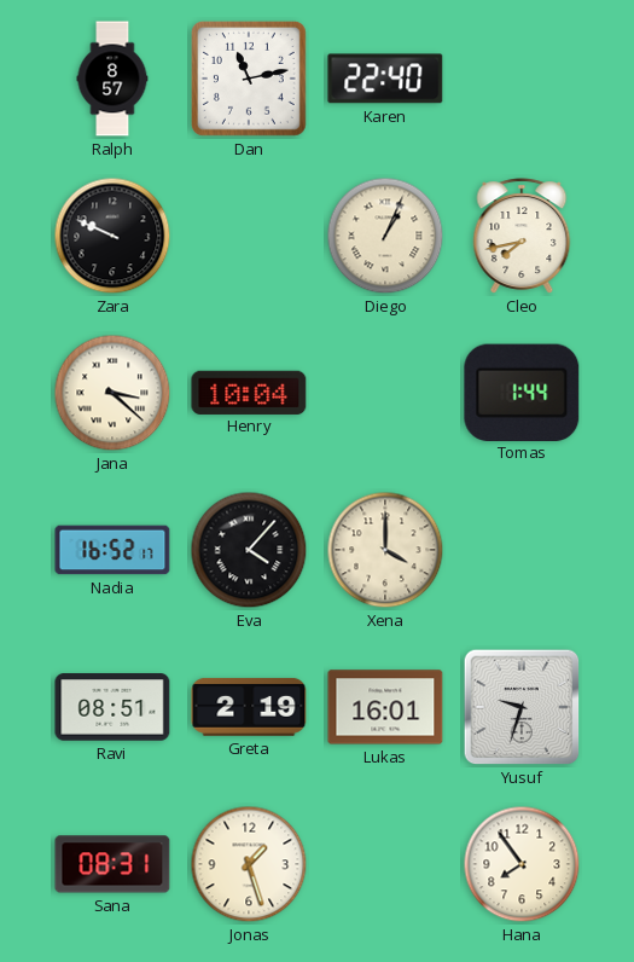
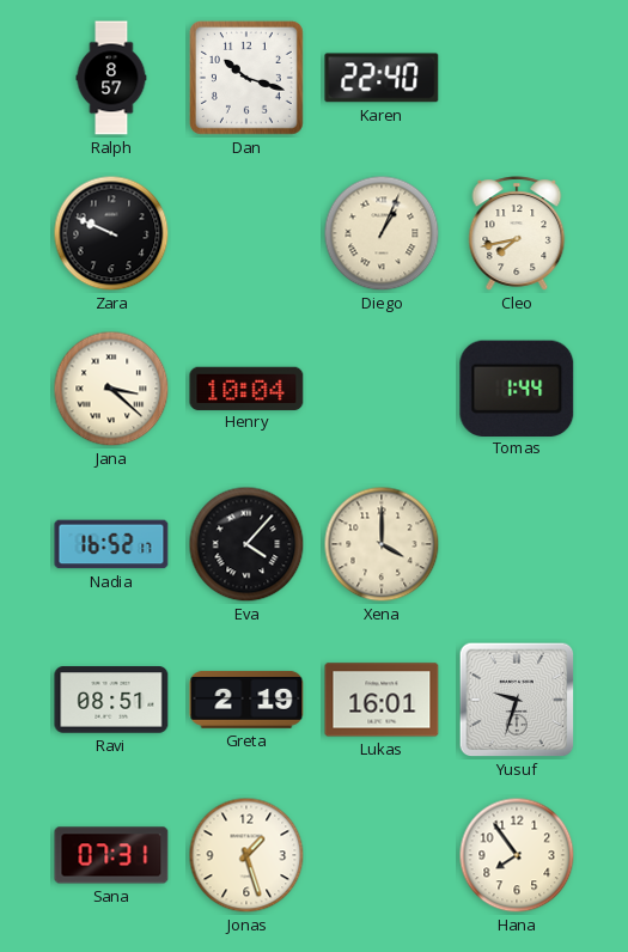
Dan: 11:13 -> 10:18
Sana: 08:31 -> 07:31
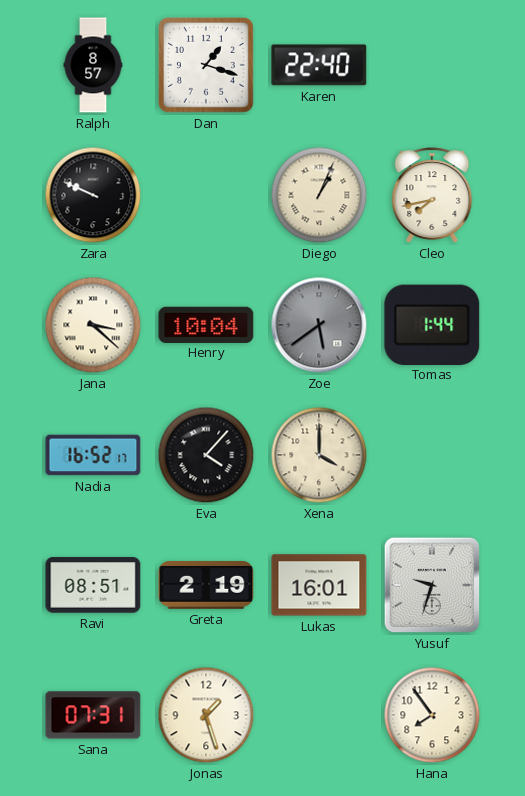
Dan: 10:18 -> 1:18
Zoe: none -> 5:39
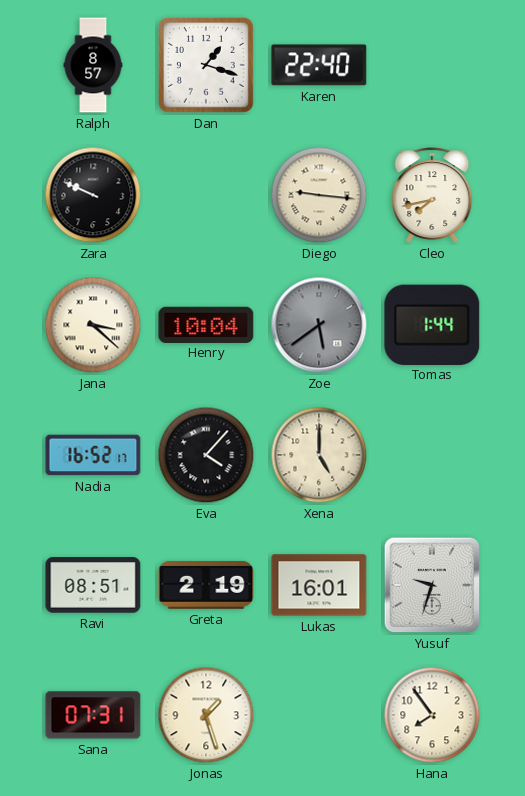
Diego: 1:04 -> 9:16
Xena: 4:00 -> 5:00
